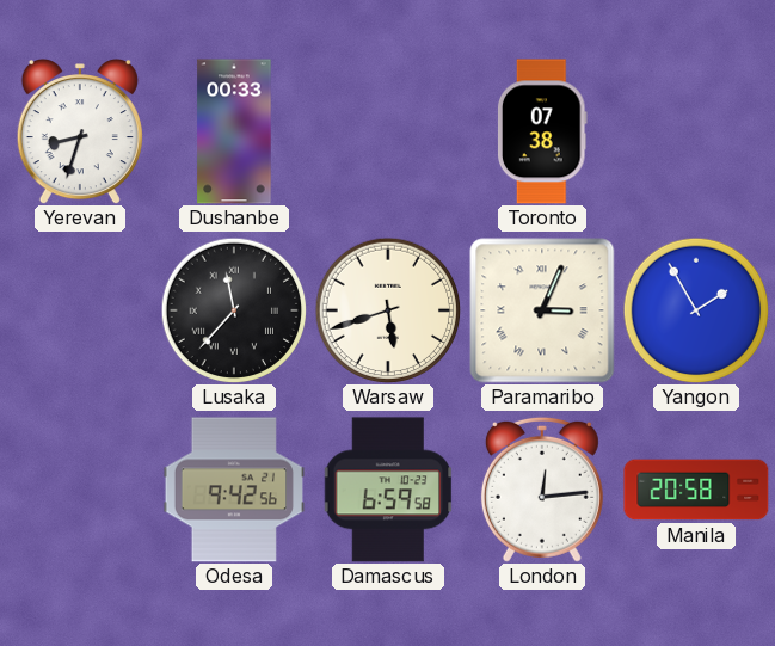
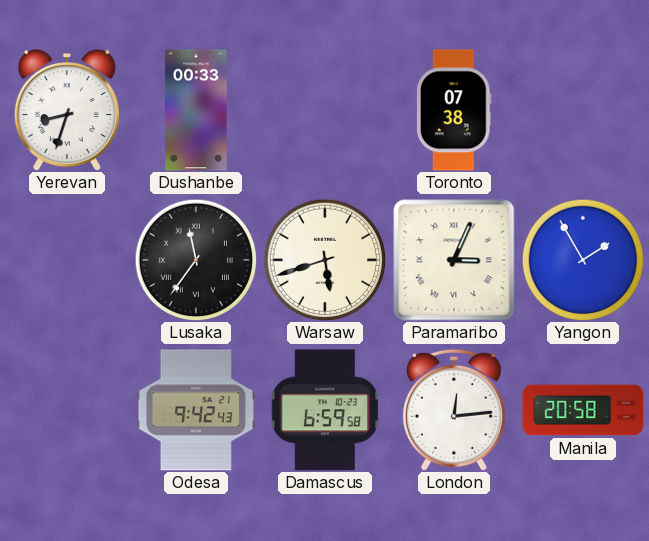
Lusaka: 11:37 -> 11:36
Odesa: 9:42:56 -> 9:42:43
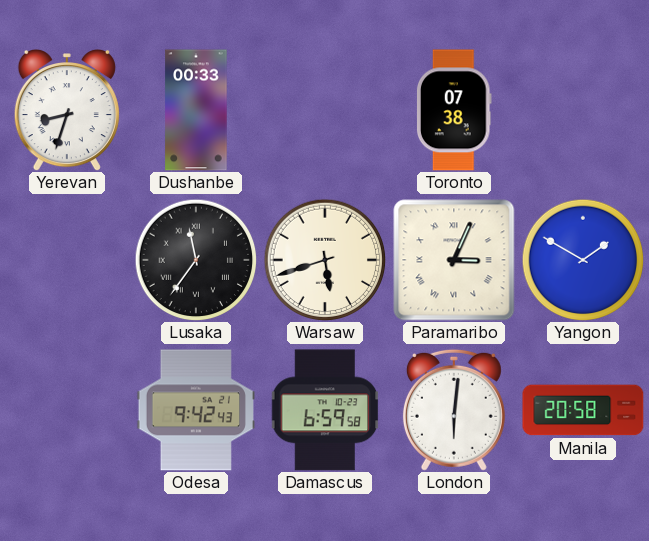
Yangon: 1:55 -> 1:50
London: 12:14 -> 6:01
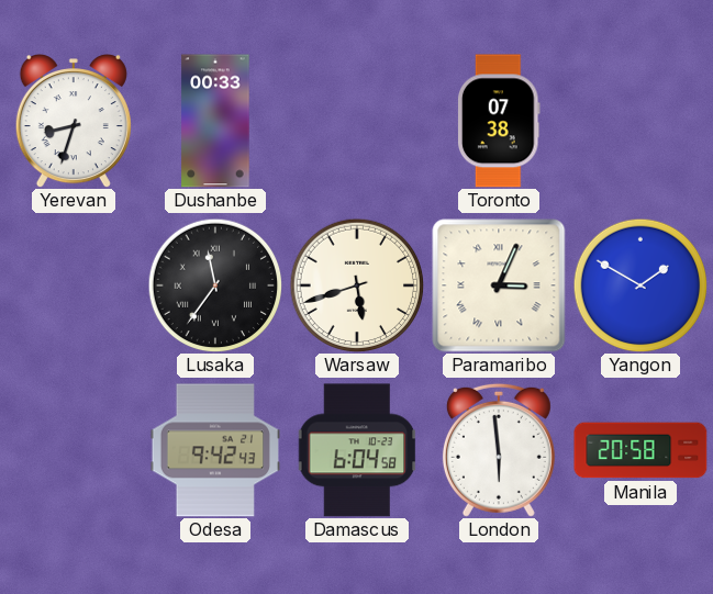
Damascus: 6:59 -> 6:04
London: 6:01 -> 5:59
